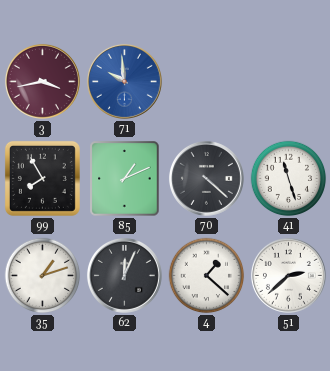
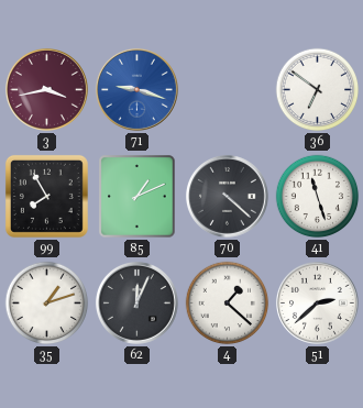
71: 9:59 -> 9:18
36: none -> 6:51
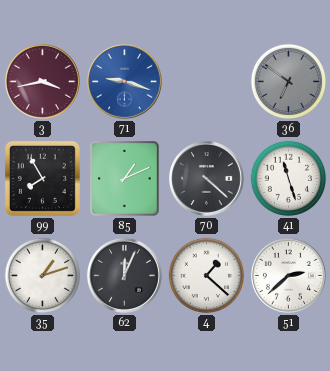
36 dial: white -> grey
